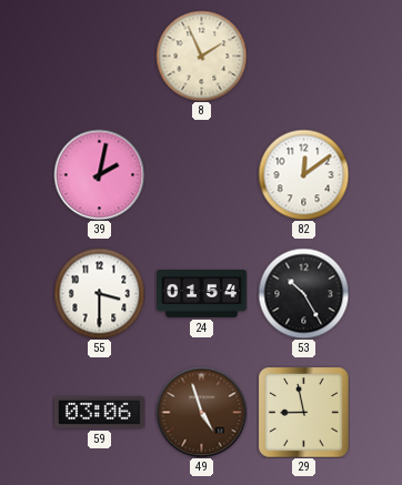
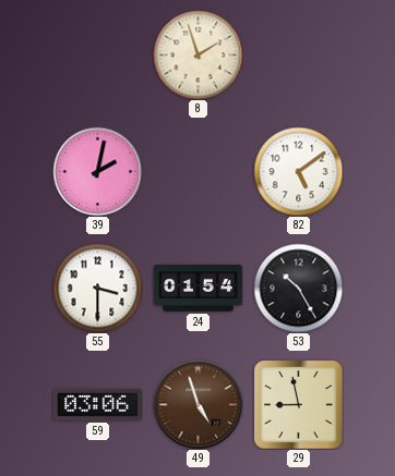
8: 1:56 -> 1:57
82: 12:09 -> 5:09
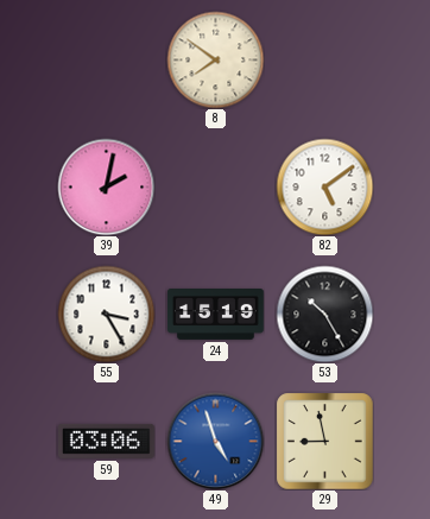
8: 1:57 -> 7:51
55: 3:30 -> 3:25
24: 01:54 -> 15:19
49 dial: brown -> blue
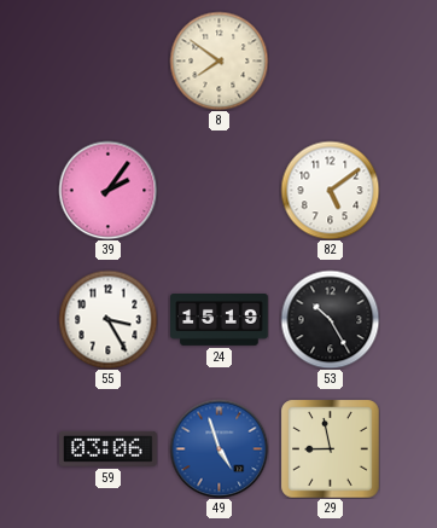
39: 2:02 -> 2:06
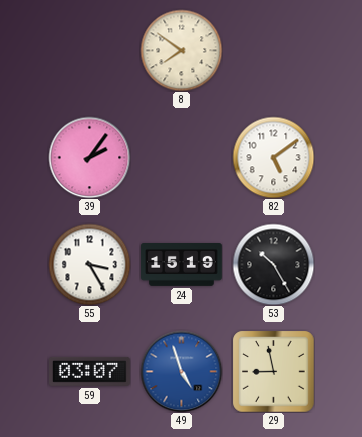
59: 03:06 -> 03:07
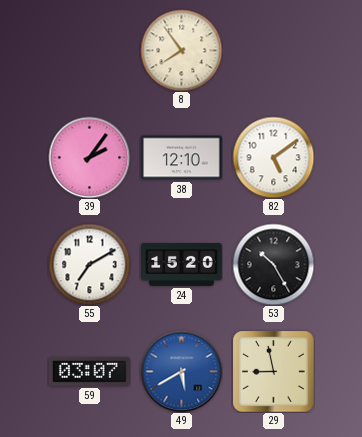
8: 7:51 -> 7:54
38: none -> 12:10
55: 3:25 -> 7:10
24: 15:19 -> 15:20
49: 4:57 -> 5:40
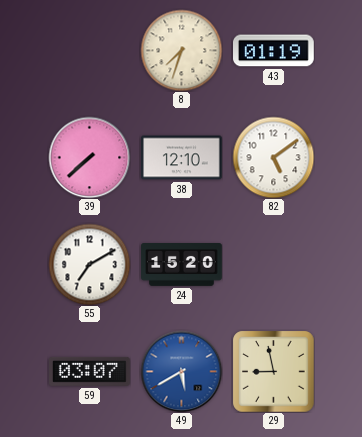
8: 7:54 -> 7:33
43: none -> 01:19
39: 2:06 -> 7:38
53: 10:25 -> none
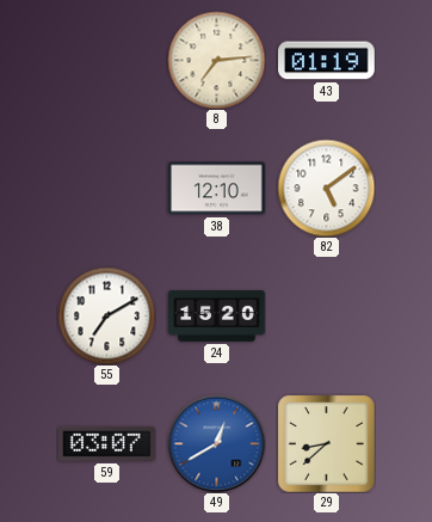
8: 7:33 -> 7:14
39: 7:38 -> none
49: 5:40 -> 12:40
29: 8:58 -> 8:38
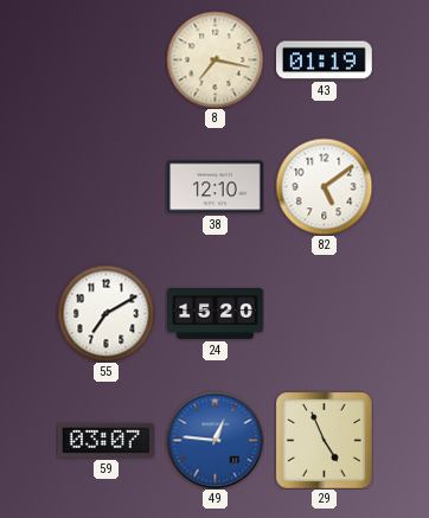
8: 7:14 -> 7:17
49: 12:40 -> 12:46
29: 8:38 -> 4:56
